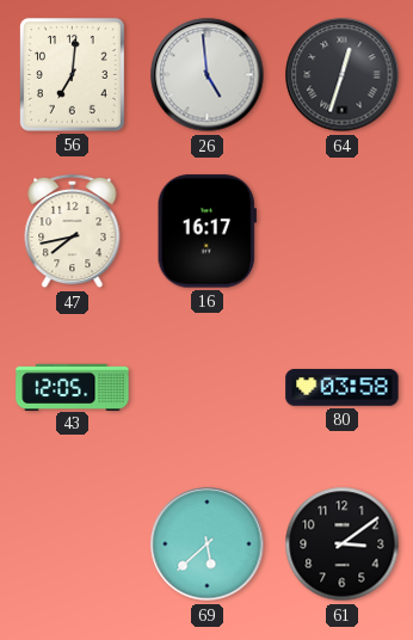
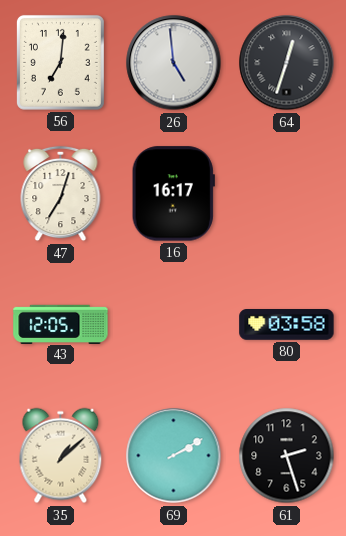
47: 7:43 -> 7:03
35: none -> 1:08
69: 5:38 -> 2:10
61: 3:09 -> 2:27
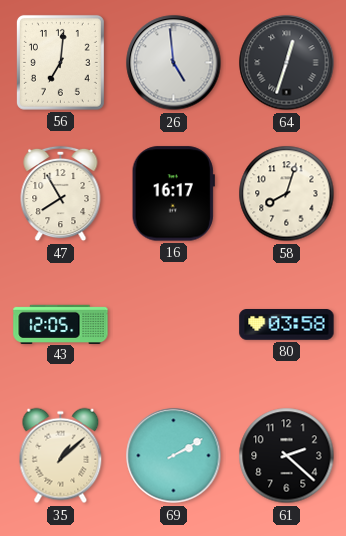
47: 7:03 -> 7:55
58: none -> 8:03
61: 2:27 -> 2:22
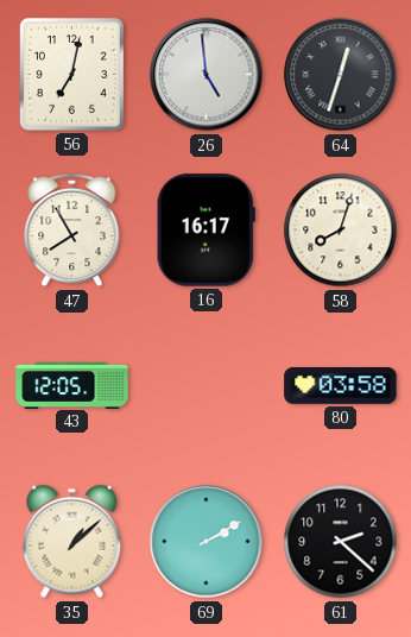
56: 7:01 -> 7:02
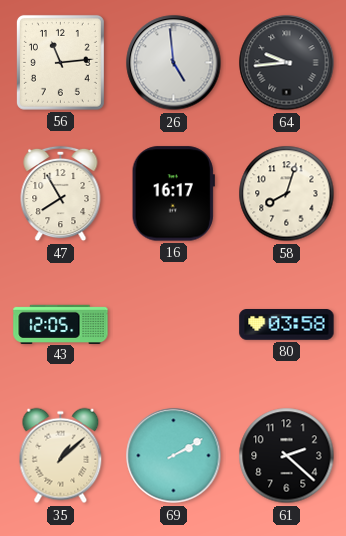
56: 7:02 -> 11:14
64: 12:33 -> 9:44
